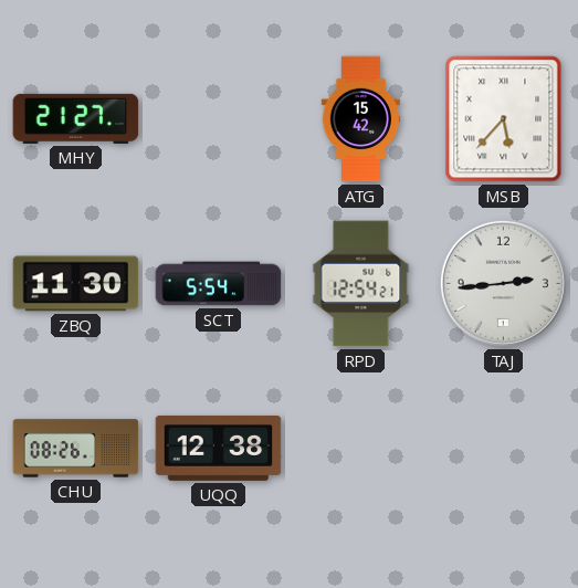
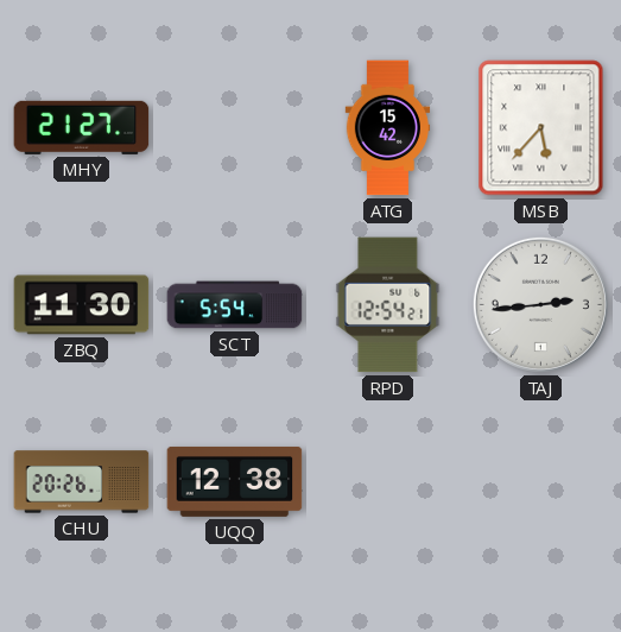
CHU: 08:26 -> 20:26
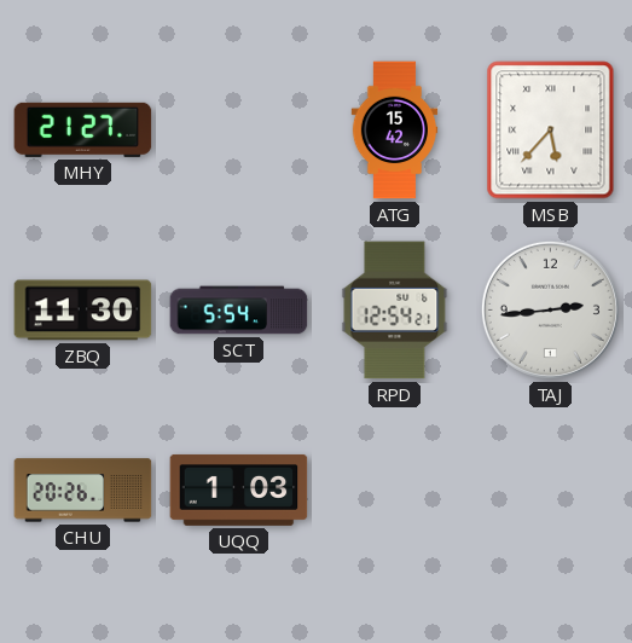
UQQ: 12:38 -> 1:03
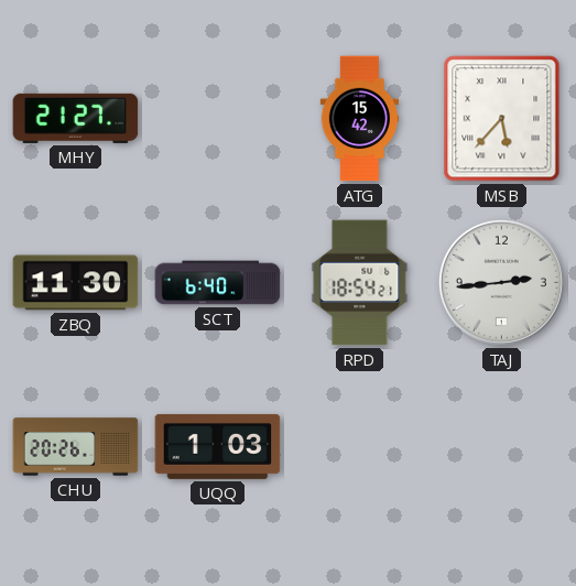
SCT: 5:54 -> 6:40
RPD: 12:54 -> 18:54
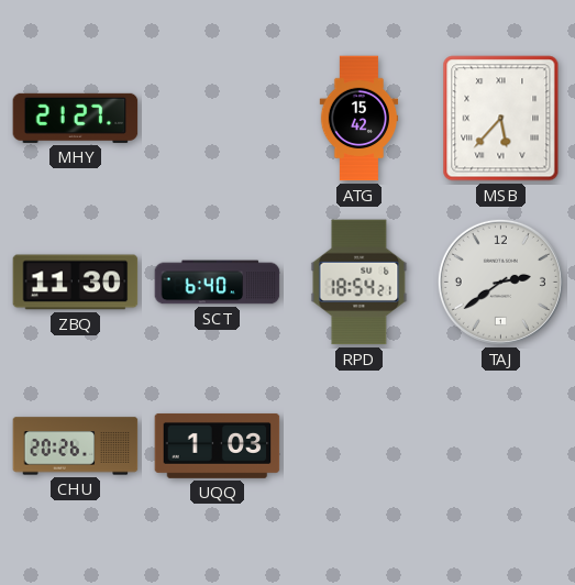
TAJ: 2:44 -> 2:39
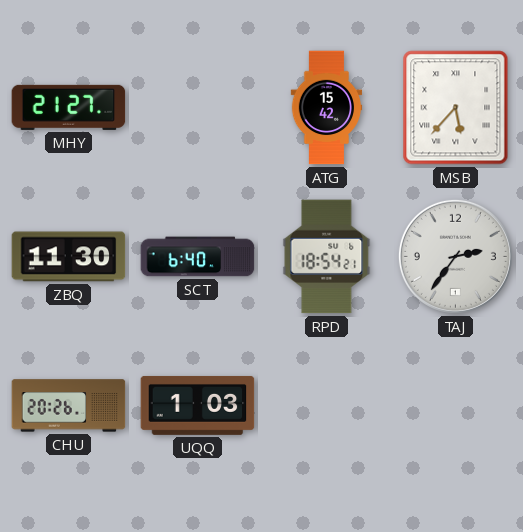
TAJ: 2:39 -> 2:36
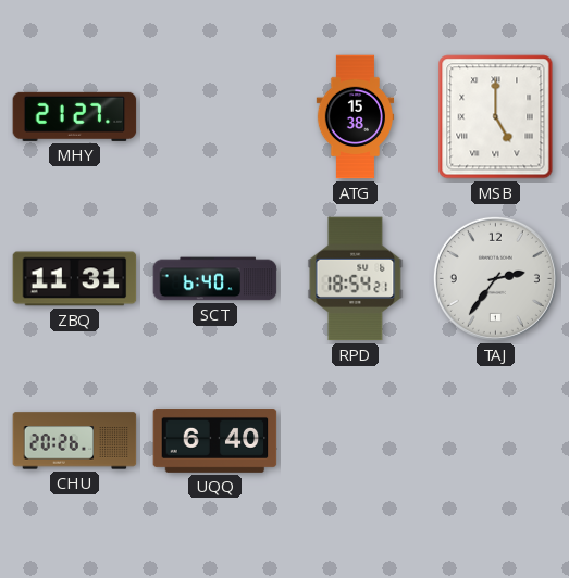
ATG: 15:42 -> 15:38
MSB: 5:37 -> 5:00
ZBQ: 11:30 -> 11:31
UQQ: 1:03 -> 6:40
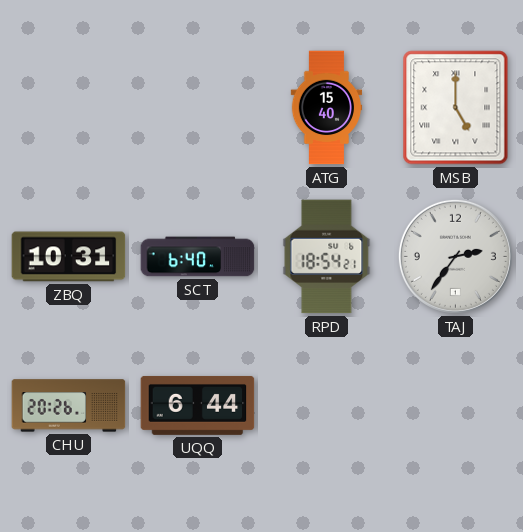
MHY: 21:27 -> none
ATG: 15:38 -> 15:40
ZBQ: 11:31 -> 10:31
UQQ: 6:40 -> 6:44
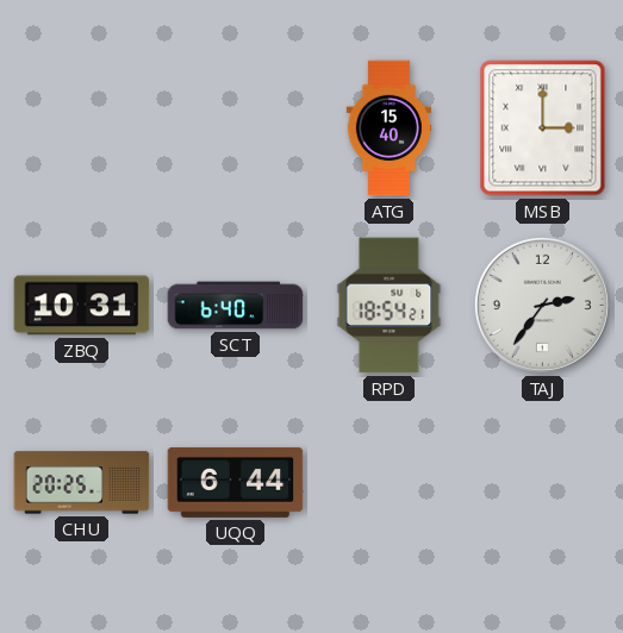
MSB: 5:00 -> 3:00
CHU: 20:26 -> 20:25
